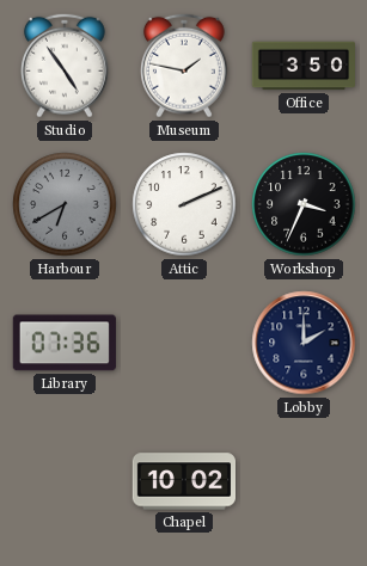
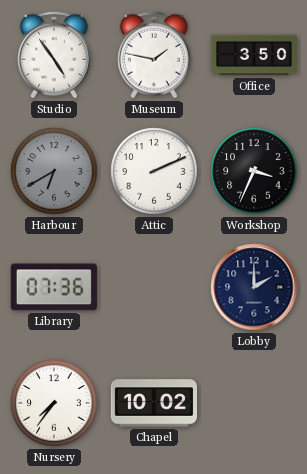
Nursery: none -> 7:36
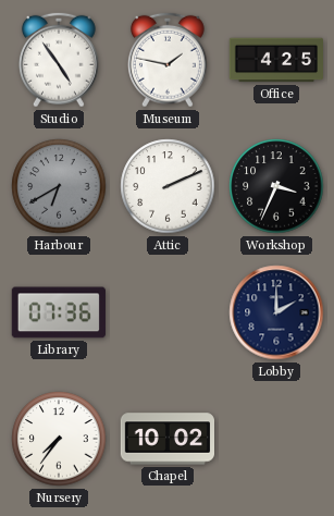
Office: 3:50 -> 4:25
